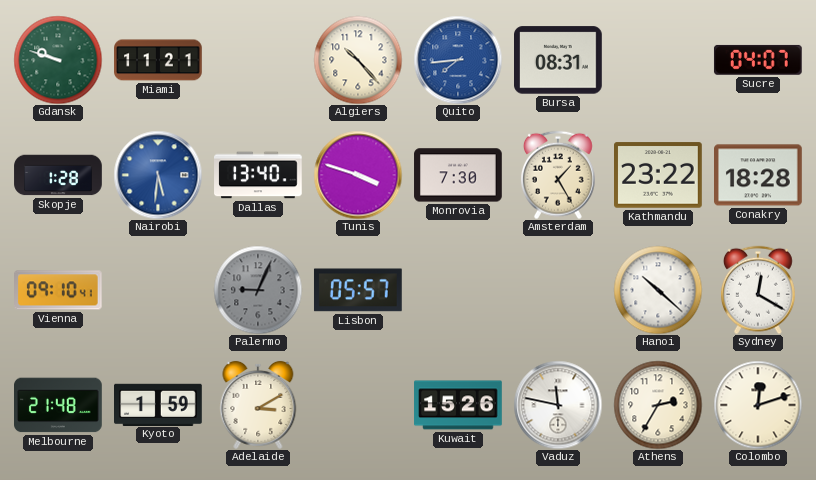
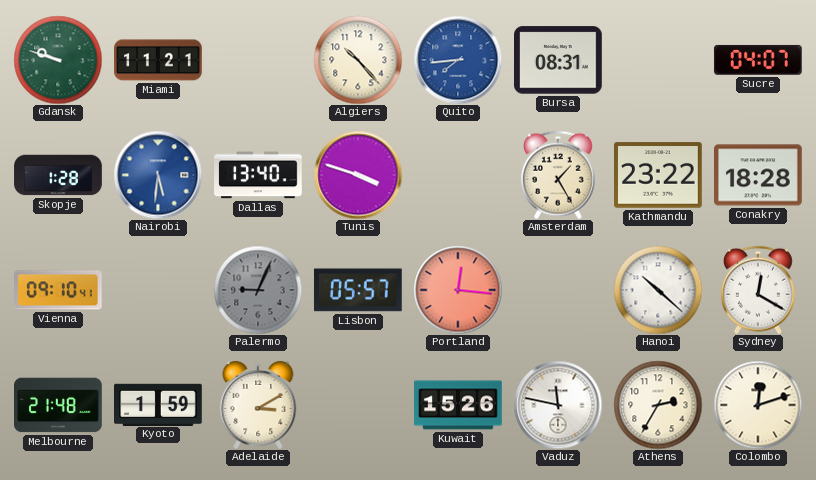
Monrovia: 7:30 -> none
Portland: none -> 12:16
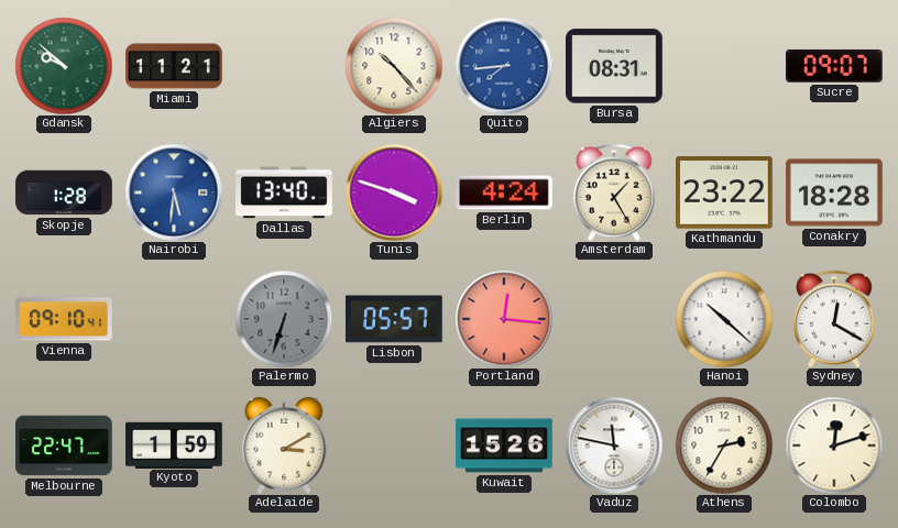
Gdansk: 9:48 -> 9:52
Sucre: 04:07 -> 09:07
Berlin: none -> 4:24
Palermo: 9:04 -> 6:33
Melbourne: 21:48 -> 22:47
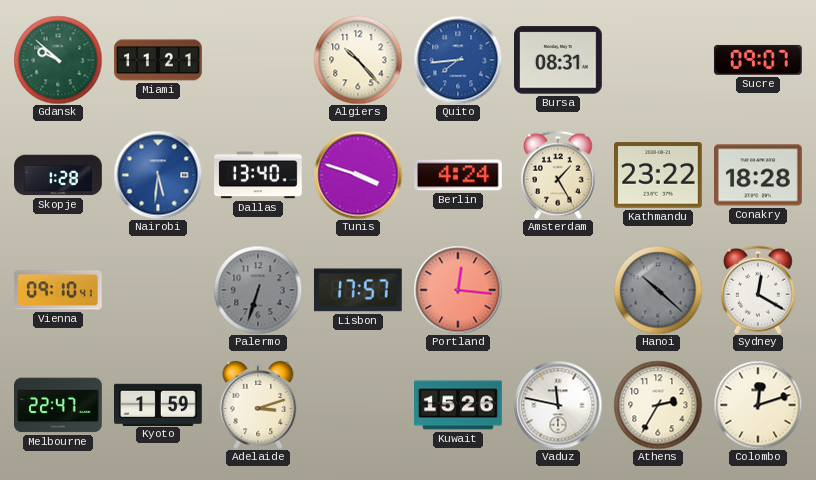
Lisbon: 05:57 -> 17:57
Hanoi dial: white -> grey
Adelaide: 3:10 -> 3:12
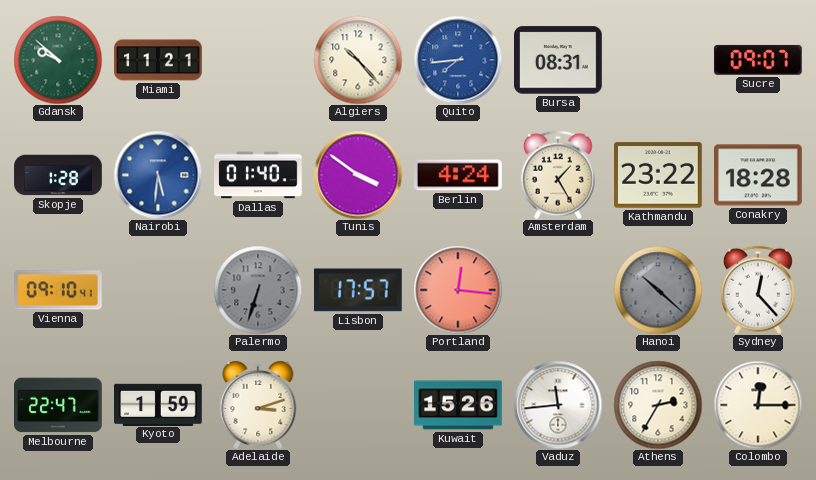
Dallas: 13:40 -> 01:40
Tunis: 3:48 -> 3:51
Sydney: 12:20 -> 12:23
Vaduz: 11:47 -> 11:44
Colombo: 12:12 -> 12:15
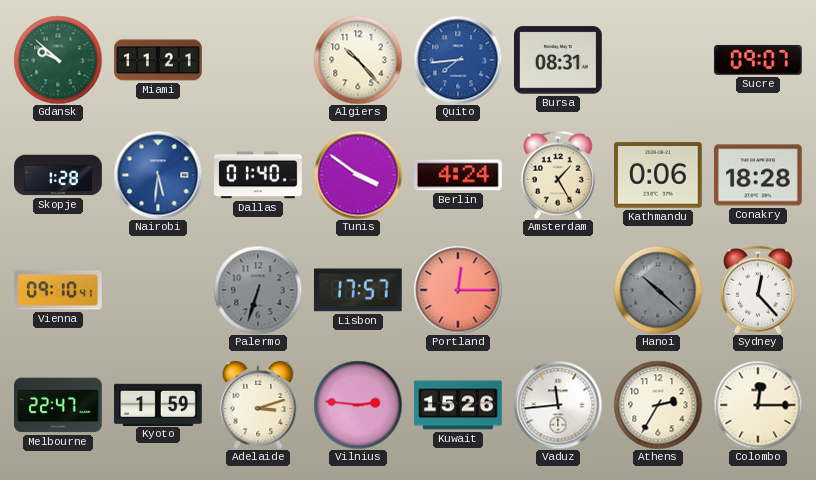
Kathmandu: 23:22 -> 0:06
Portland: 12:16 -> 12:15
Vilnius: none -> 2:46
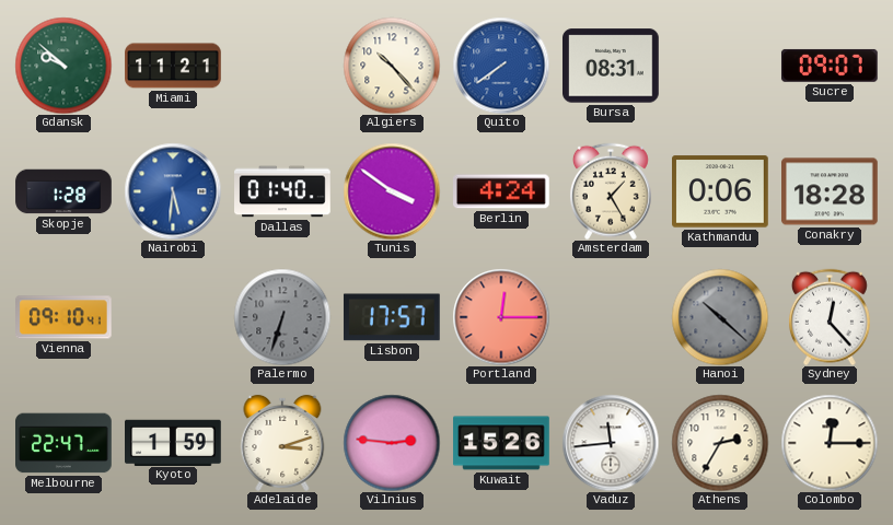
Quito: 7:44 -> 7:39
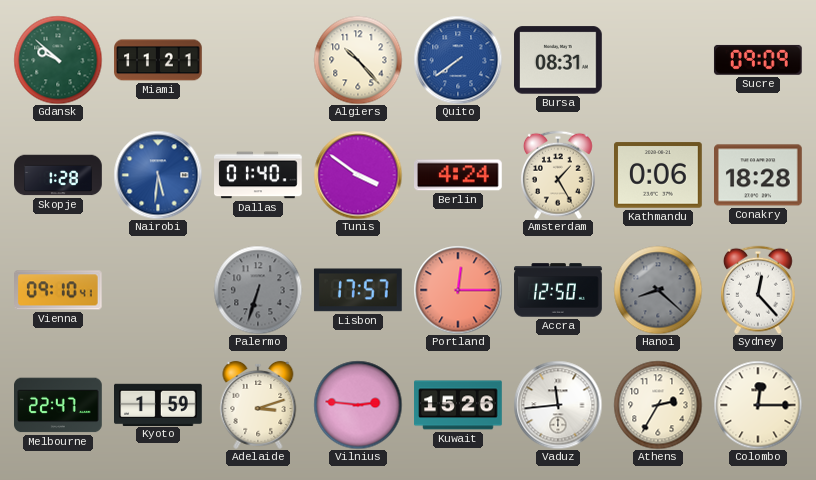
Sucre: 09:07 -> 09:09
Accra: none -> 12:50
Hanoi: 10:22 -> 8:22
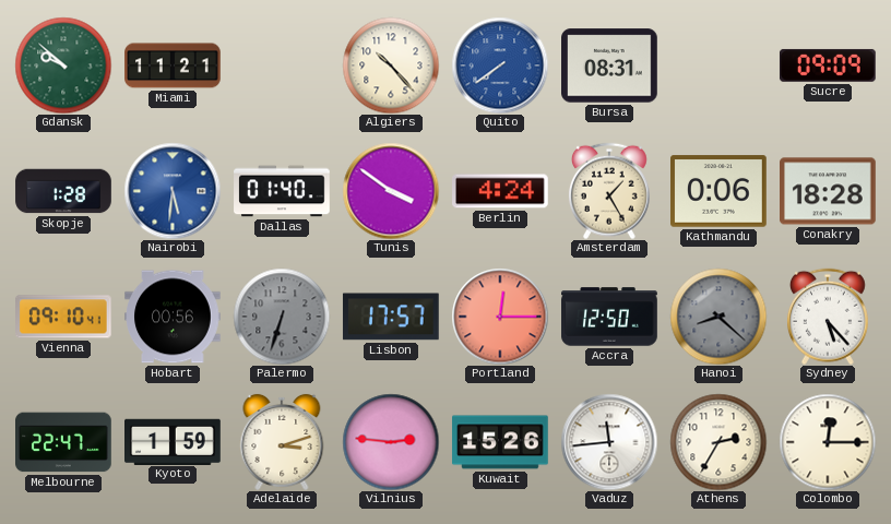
Hobart: none -> 00:56
Sydney: 12:23 -> 5:23
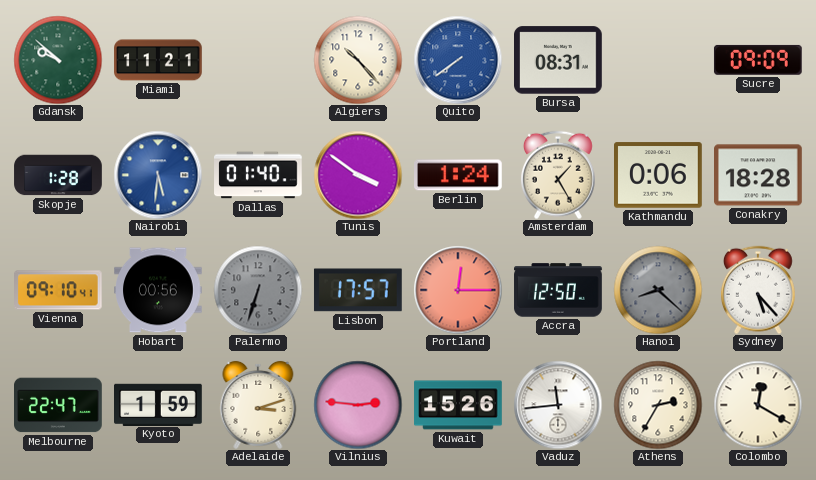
Berlin: 4:24 -> 1:24
Colombo: 12:15 -> 12:20
